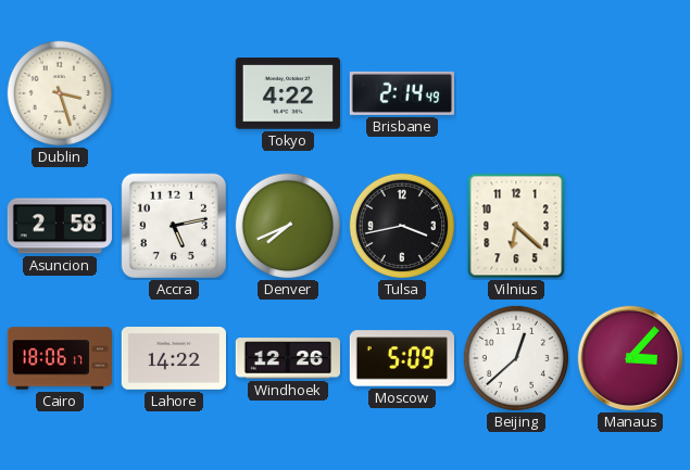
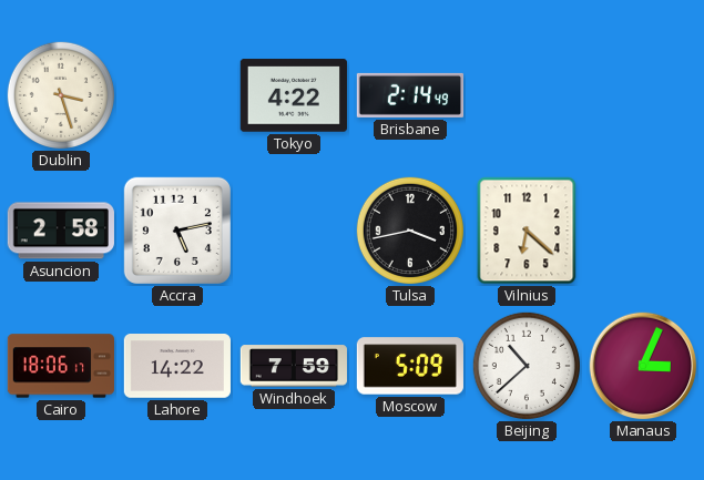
Denver: 7:41 -> none
Windhoek: 12:26 -> 7:59
Beijing: 12:38 -> 10:38
Manaus: 3:07 -> 3:04
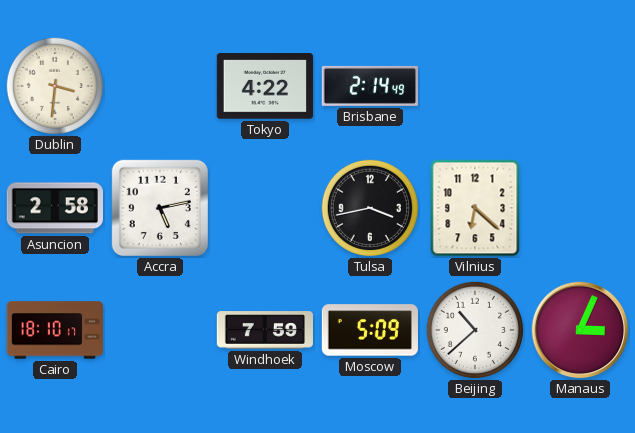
Dublin: 3:27 -> 3:31
Cairo: 18:06 -> 18:10
Lahore: 14:22 -> none
